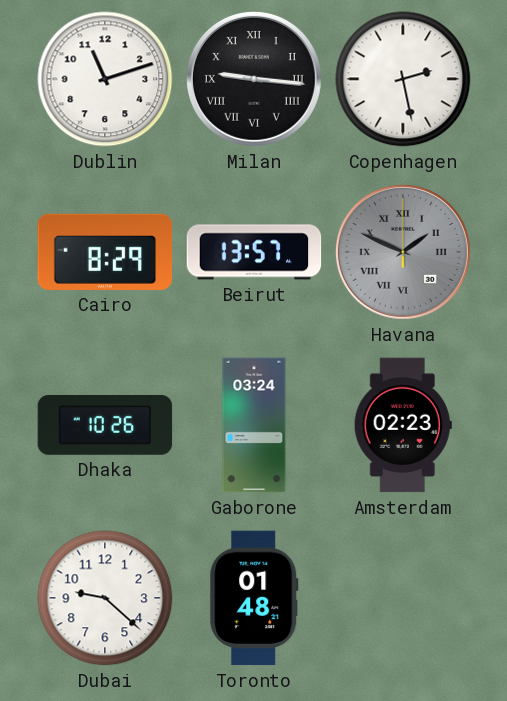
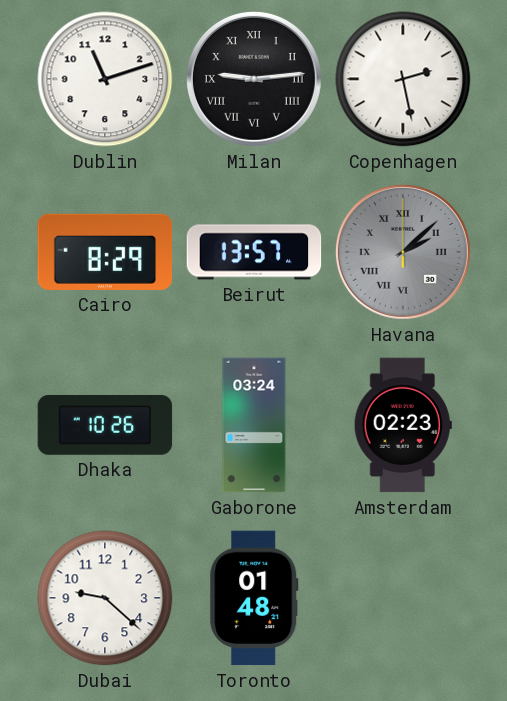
Milan: 9:16 -> 9:14
Havana: 1:49 -> 2:08
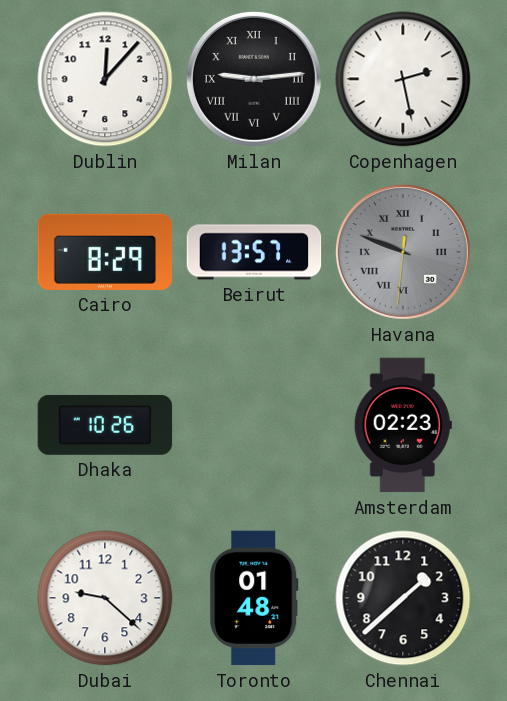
Dublin: 11:12 -> 12:07
Havana: 2:08 -> 9:48
Gaborone: 03:24 -> none
Chennai: none -> 1:38
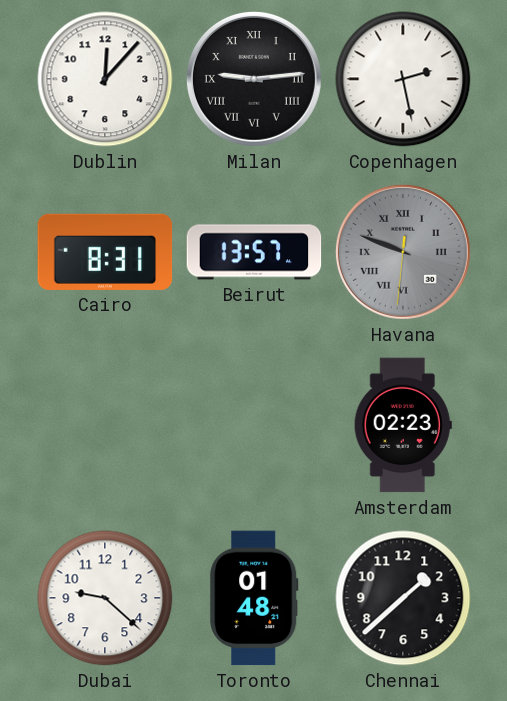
Cairo: 8:29 -> 8:31
Dhaka: 10:26 -> none
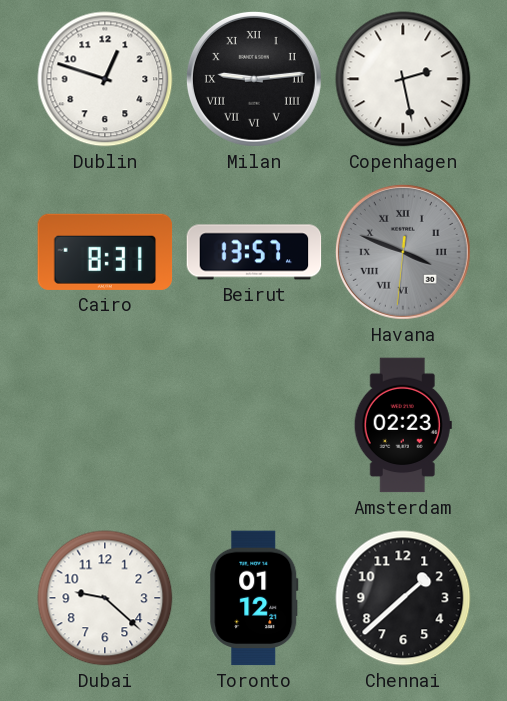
Dublin: 12:07 -> 12:48
Havana: 9:48 -> 3:48
Toronto: 01:48 -> 01:12
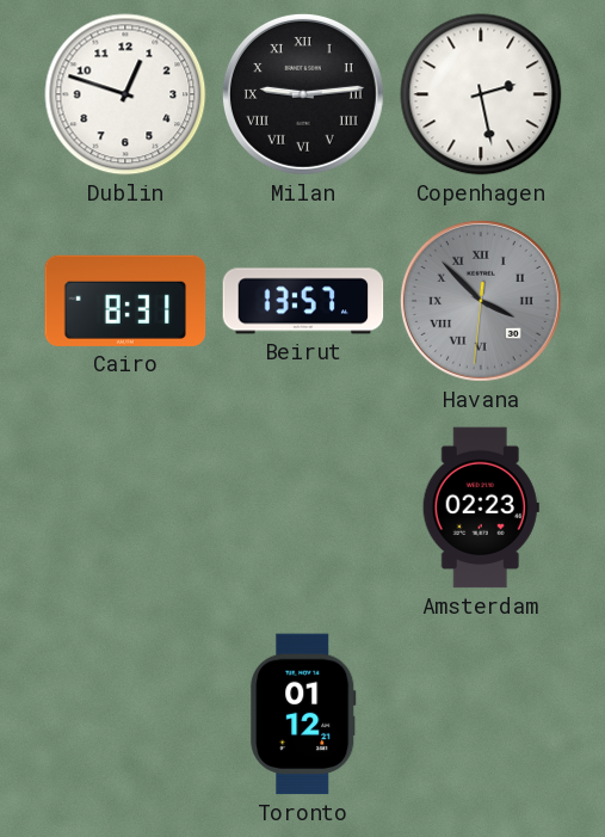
Havana: 3:48 -> 3:52
Dubai: 9:22 -> none
Chennai: 1:38 -> none
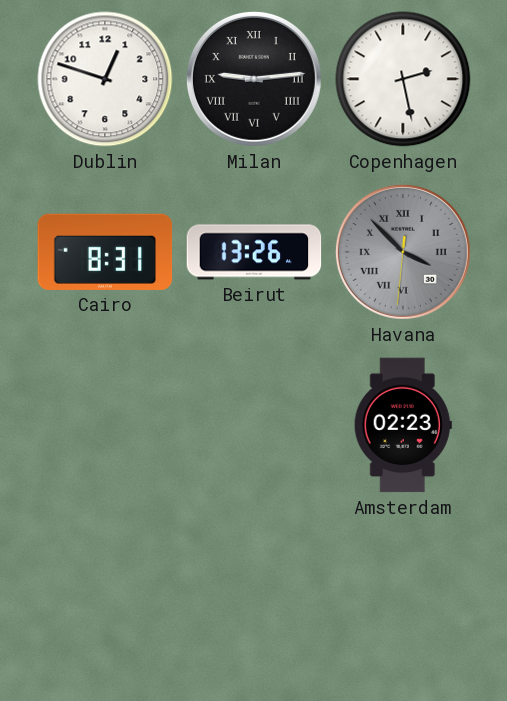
Beirut: 13:57 -> 13:26
Toronto: 01:12 -> none
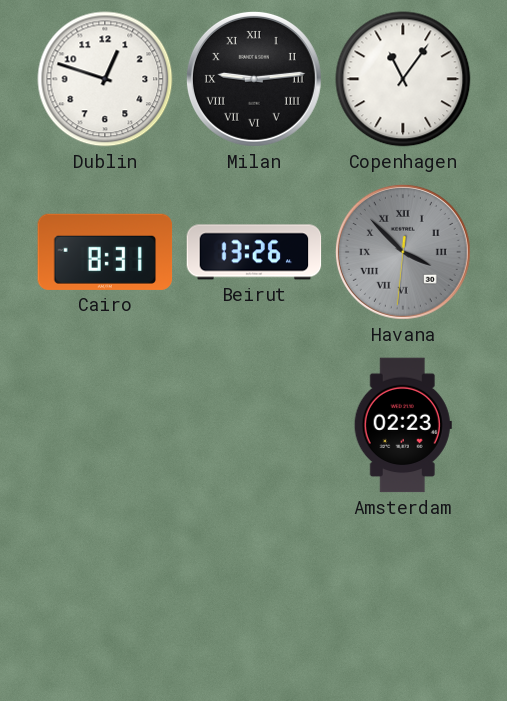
Copenhagen: 2:28 -> 11:06
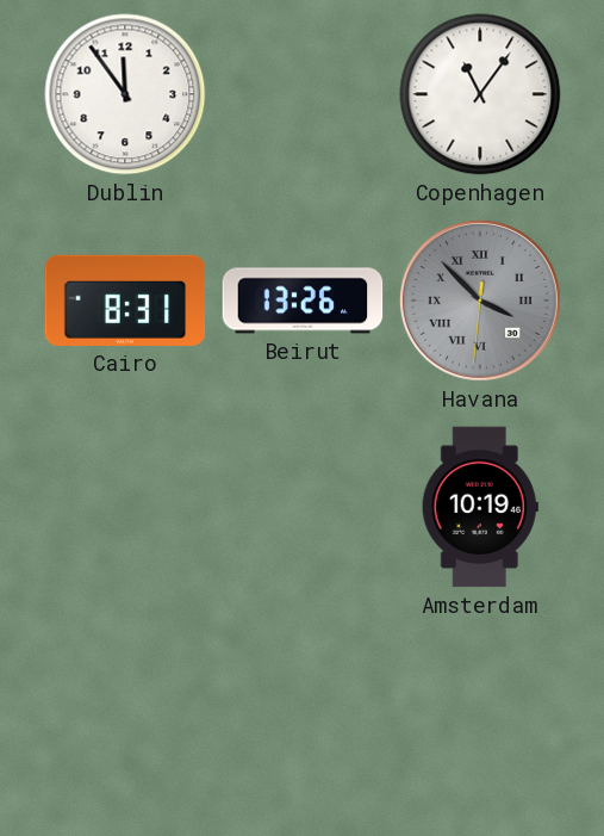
Dublin: 12:48 -> 11:54
Milan: 9:14 -> none
Amsterdam: 02:23 -> 10:19
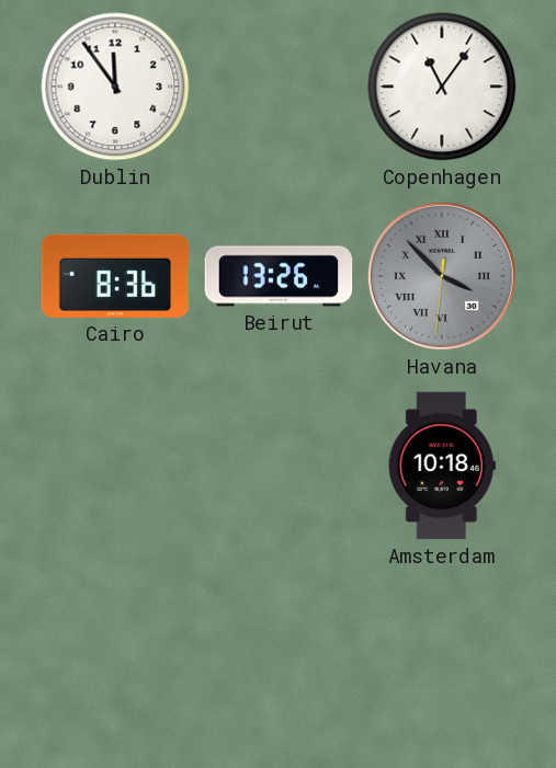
Cairo: 8:31 -> 8:36
Amsterdam: 10:19 -> 10:18
